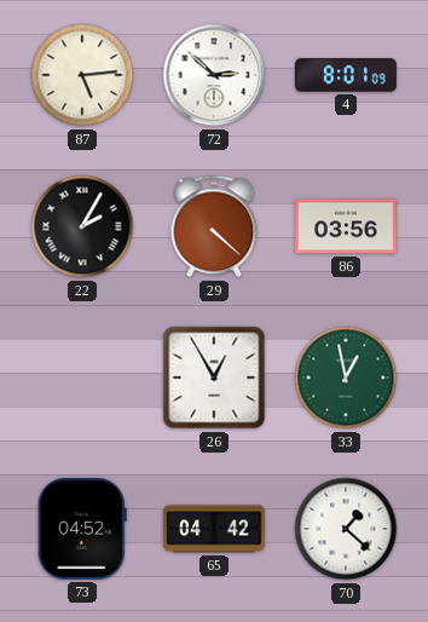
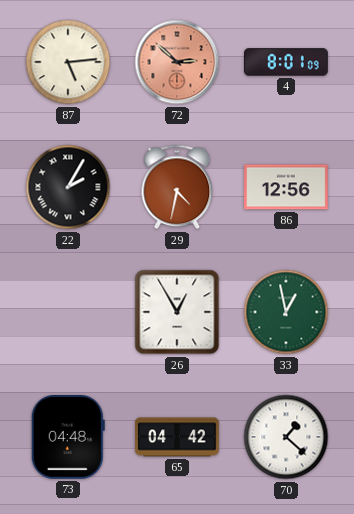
72 dial: white -> salmon
29: 4:22 -> 4:32
86: 03:56 -> 12:56
73: 04:52 -> 04:48
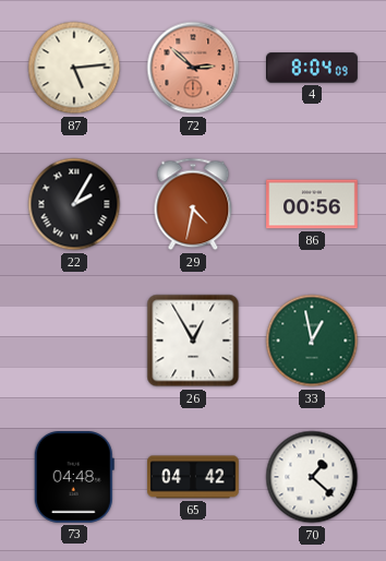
4: 8:01 -> 8:04
86: 12:56 -> 00:56
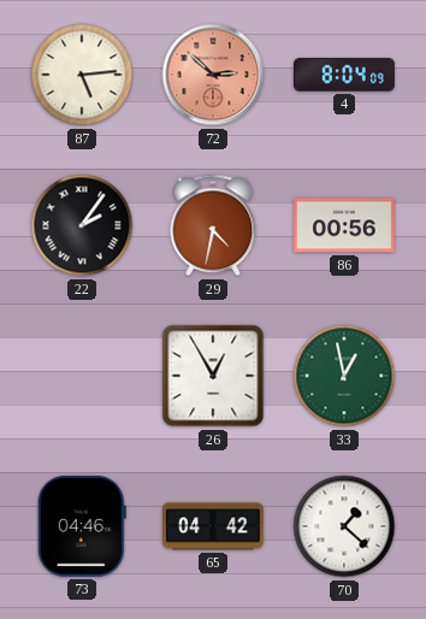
22: 2:05 -> 2:06
73: 04:48 -> 04:46
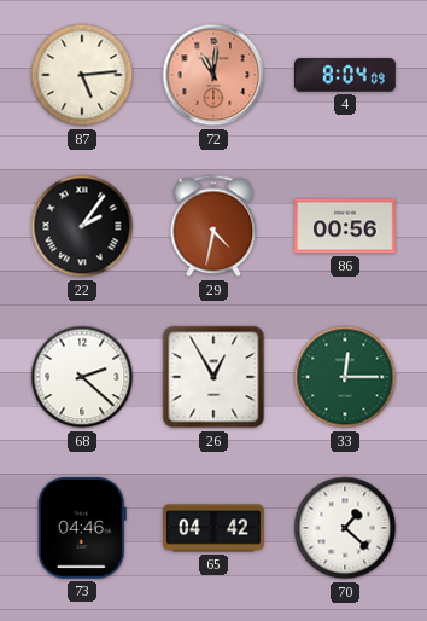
72: 2:52 -> 11:01
68: none -> 2:22
33: 12:58 -> 12:15
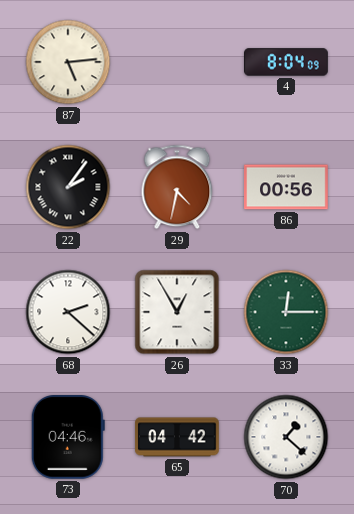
72: 11:01 -> none
